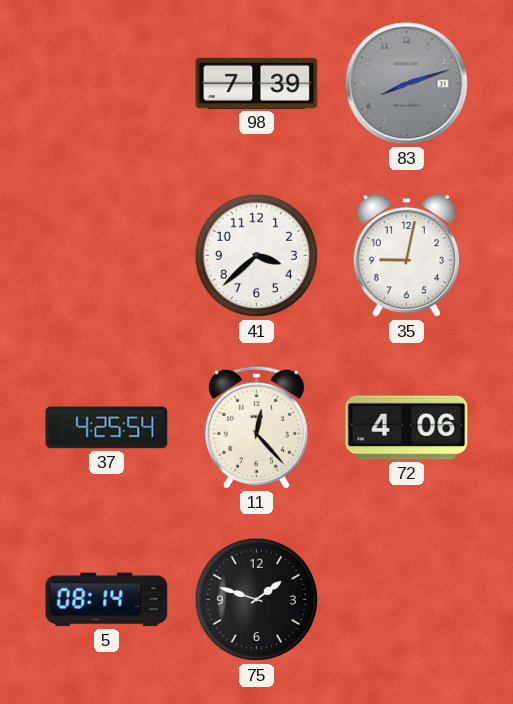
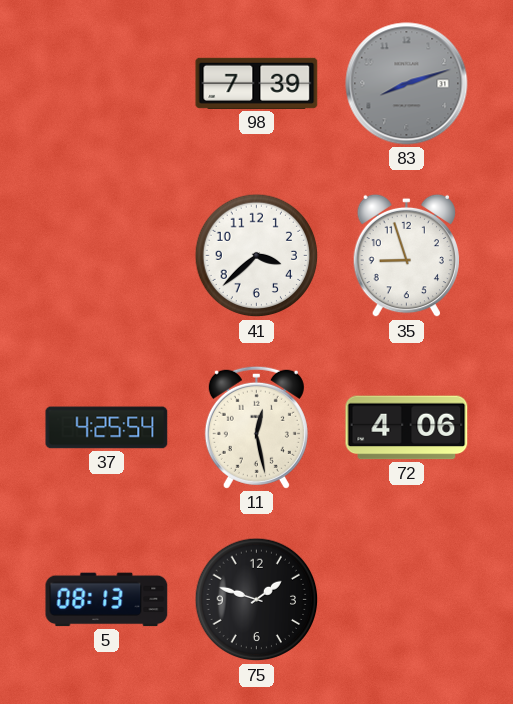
35: 9:02 -> 8:57
11: 12:23 -> 12:28
5: 08:14 -> 08:13
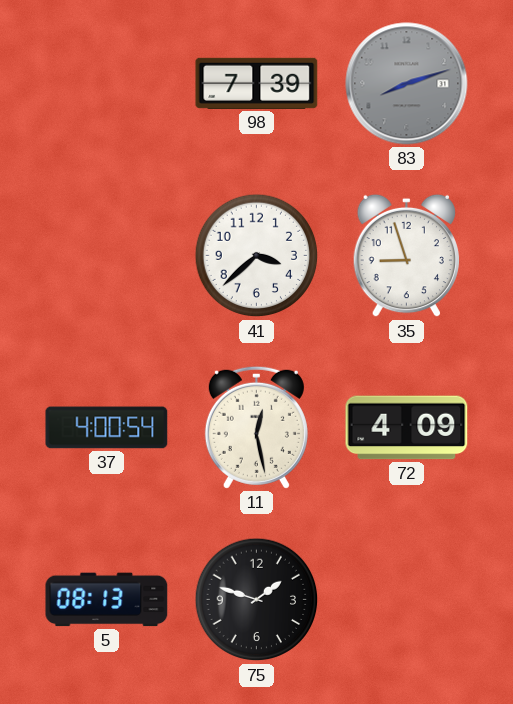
37: 4:25 -> 4:00
72: 4:06 -> 4:09
